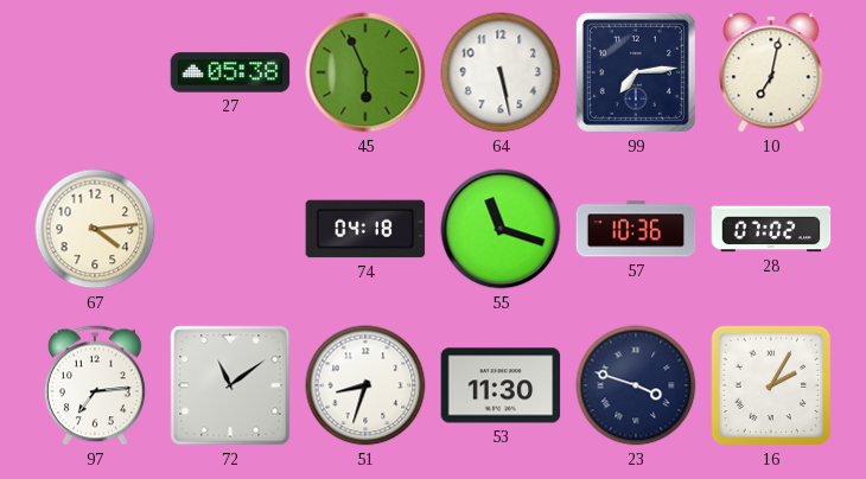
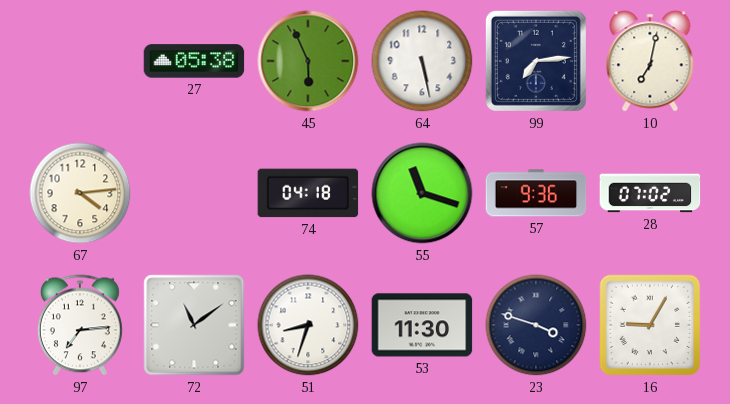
57: 10:36 -> 9:36
16: 2:05 -> 9:05
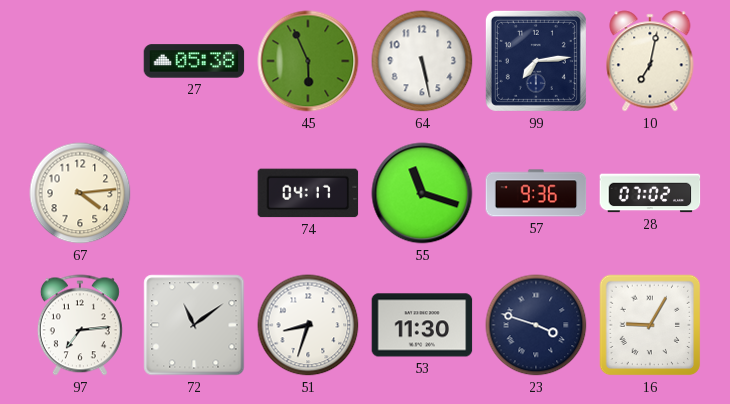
74: 04:18 -> 04:17
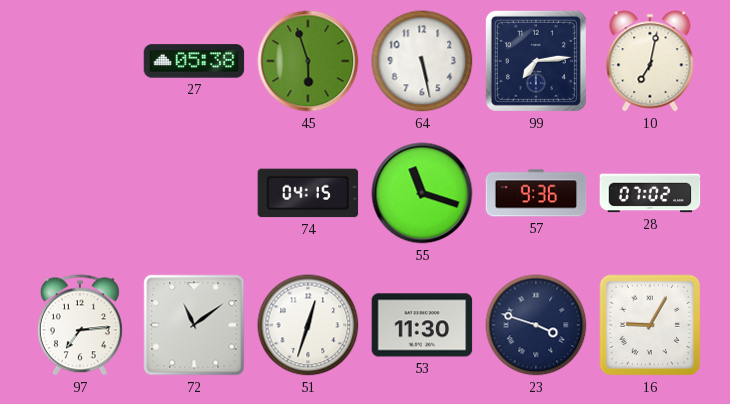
45: 5:56 -> 5:57
67: 4:14 -> none
74: 04:17 -> 04:15
51: 8:33 -> 12:33
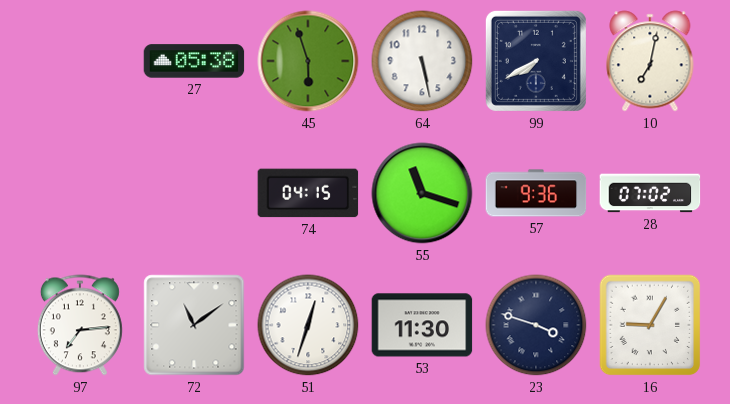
99: 7:14 -> 7:40
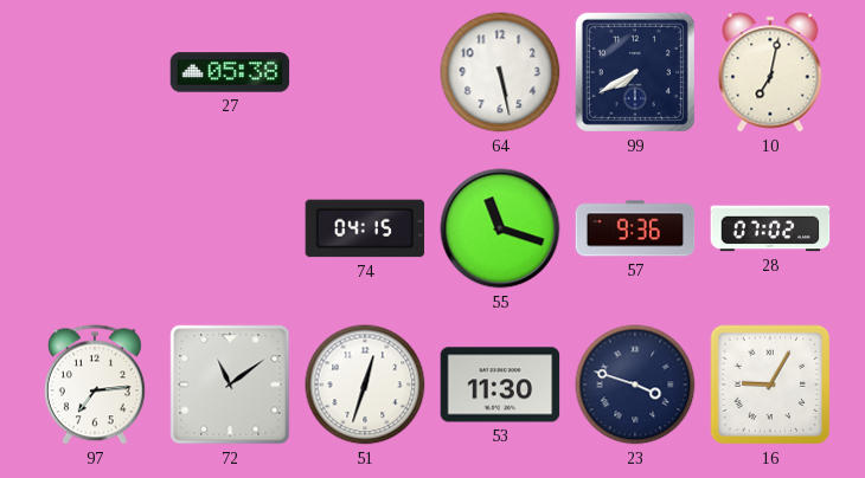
45: 5:57 -> none
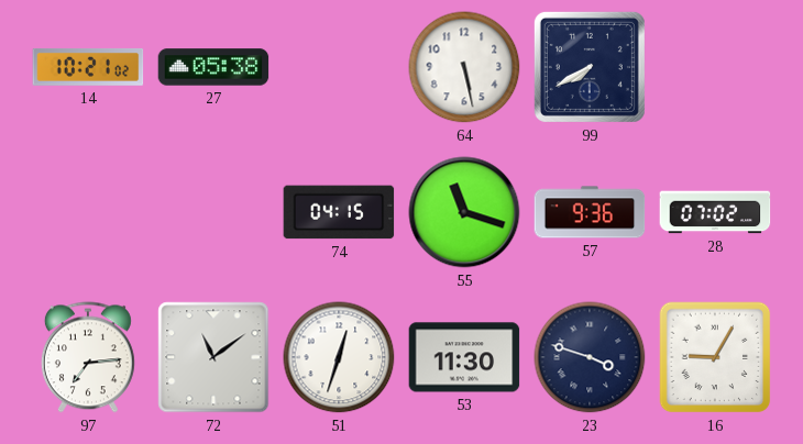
14: none -> 10:21
10: 7:02 -> none
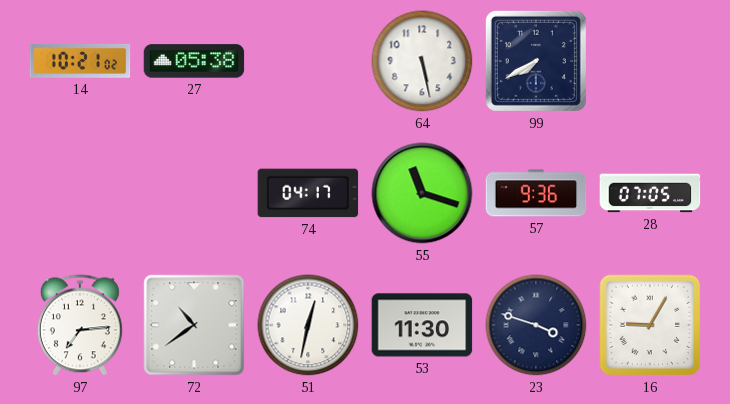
74: 04:15 -> 04:17
28: 07:02 -> 07:05
72: 11:09 -> 10:39
51: 12:33 -> 12:32
